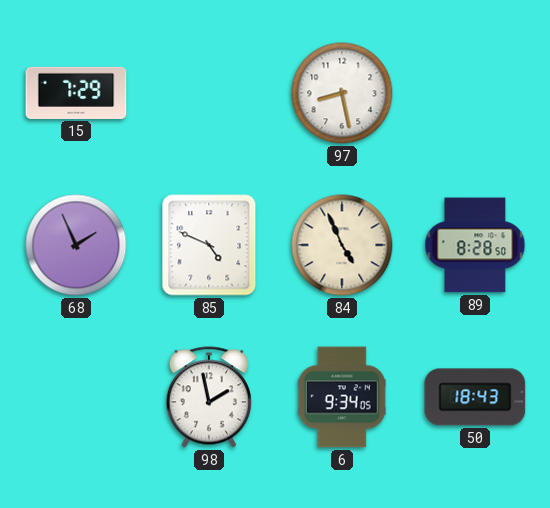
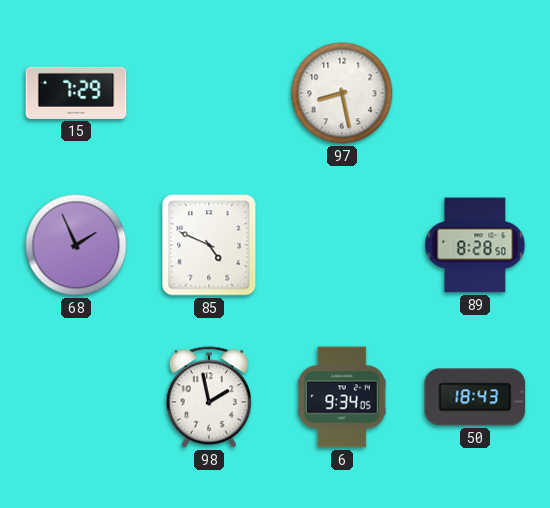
84: 4:56 -> none
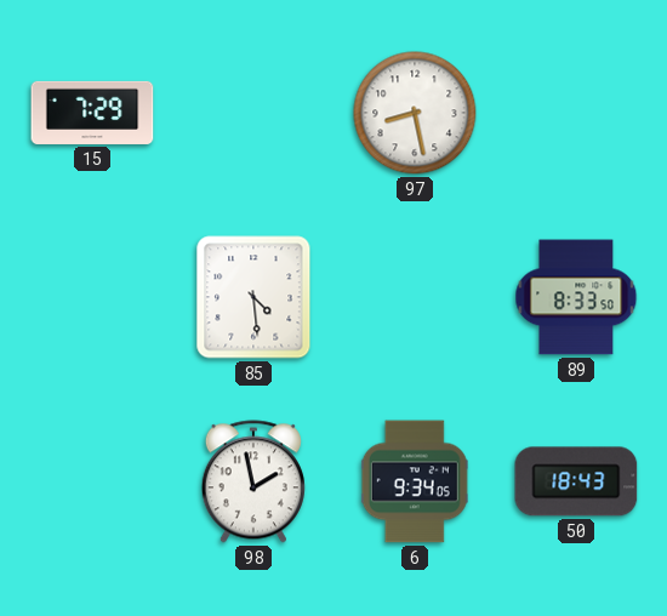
68: 1:56 -> none
85: 4:49 -> 4:29
89: 8:28 -> 8:33
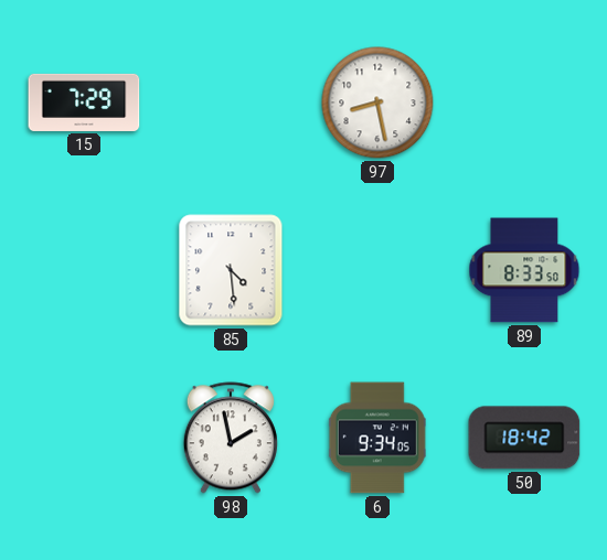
50: 18:43 -> 18:42
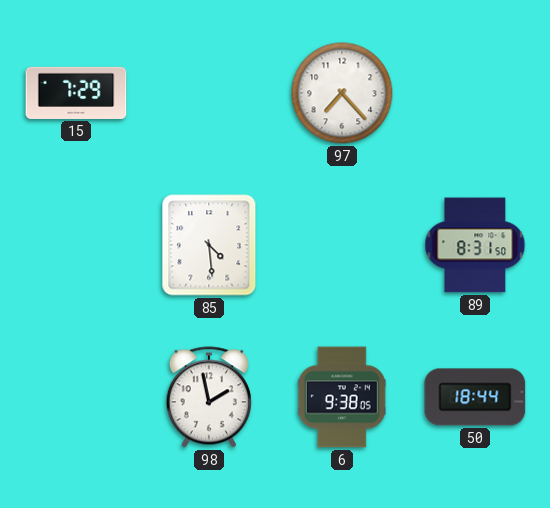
97: 8:28 -> 7:23
89: 8:33 -> 8:31
6: 9:34 -> 9:38
50: 18:42 -> 18:44
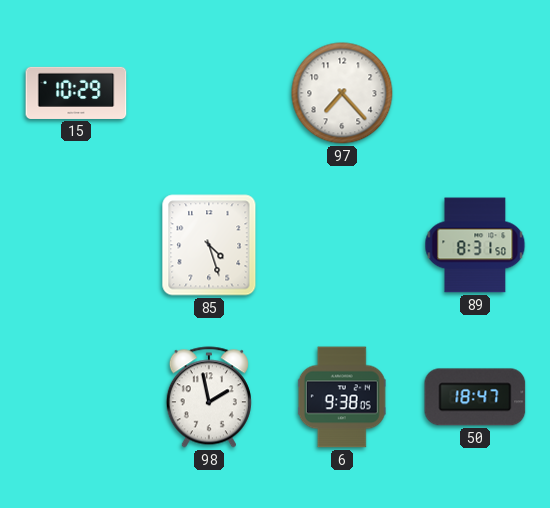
15: 7:29 -> 10:29
85: 4:29 -> 4:27
50: 18:44 -> 18:47
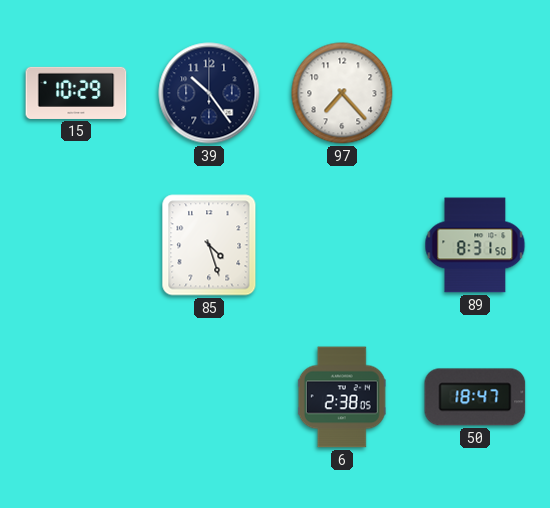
39: none -> 10:24
98: 1:58 -> none
6: 9:38 -> 2:38
